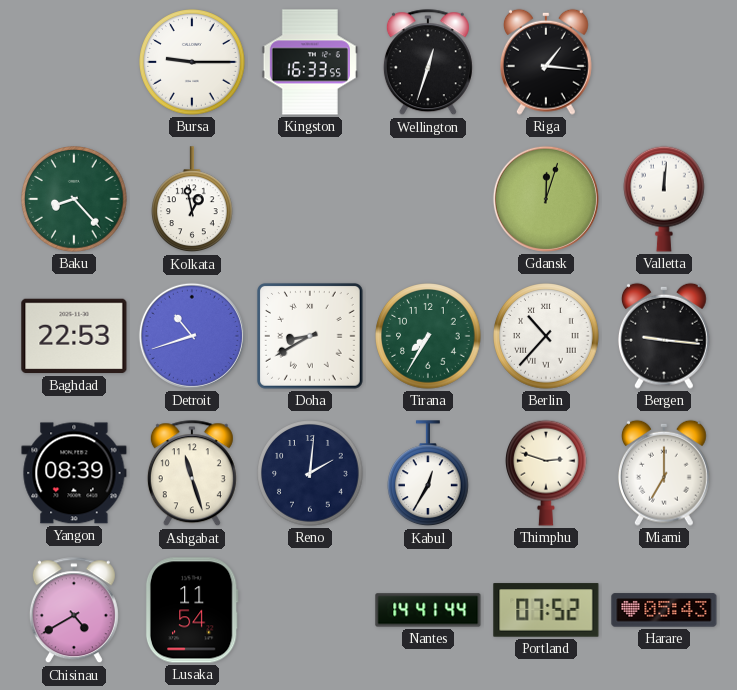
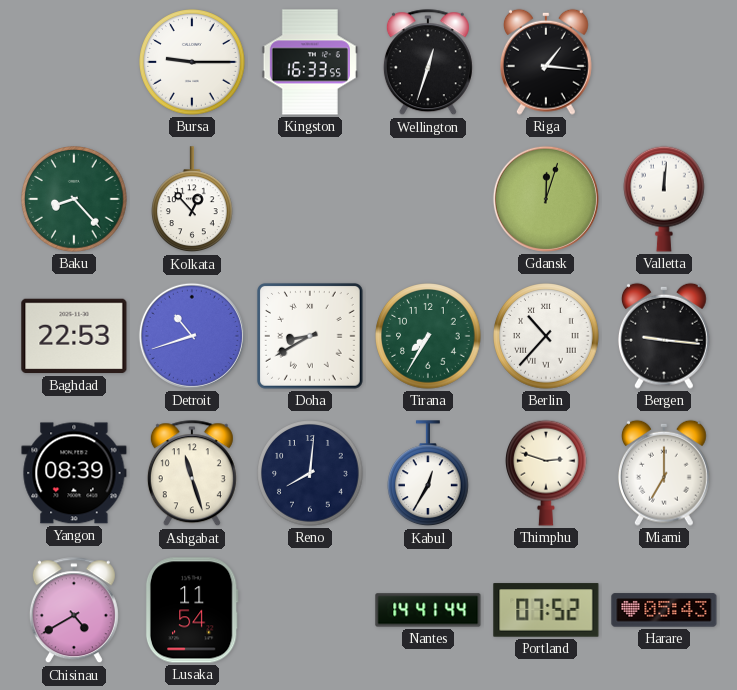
Kolkata: 12:58 -> 12:53
Reno: 2:01 -> 8:01
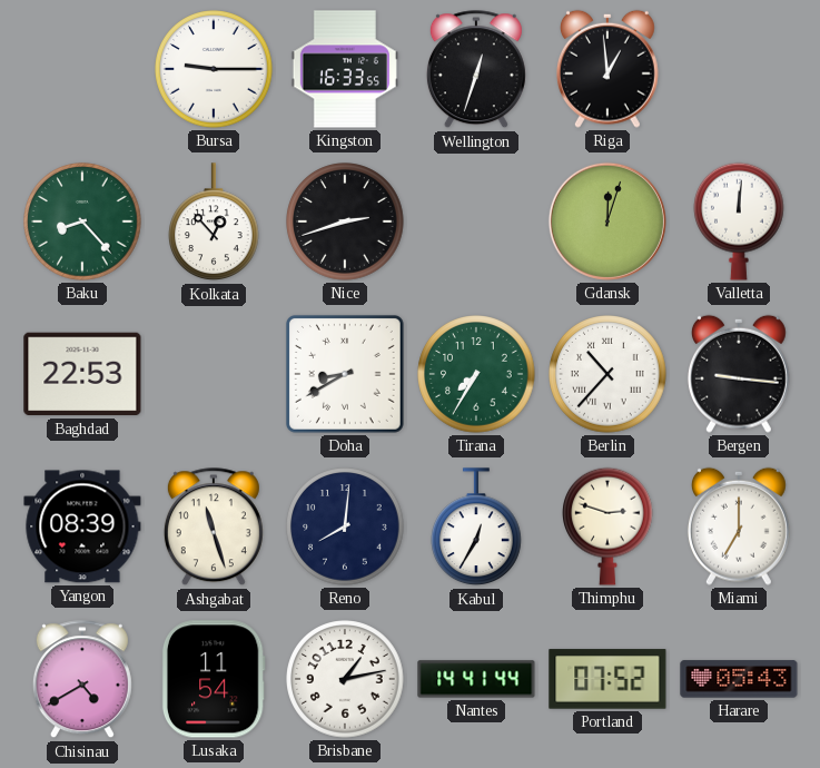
Riga: 1:16 -> 12:59
Nice: none -> 2:42
Detroit: 10:42 -> none
Brisbane: none -> 1:13
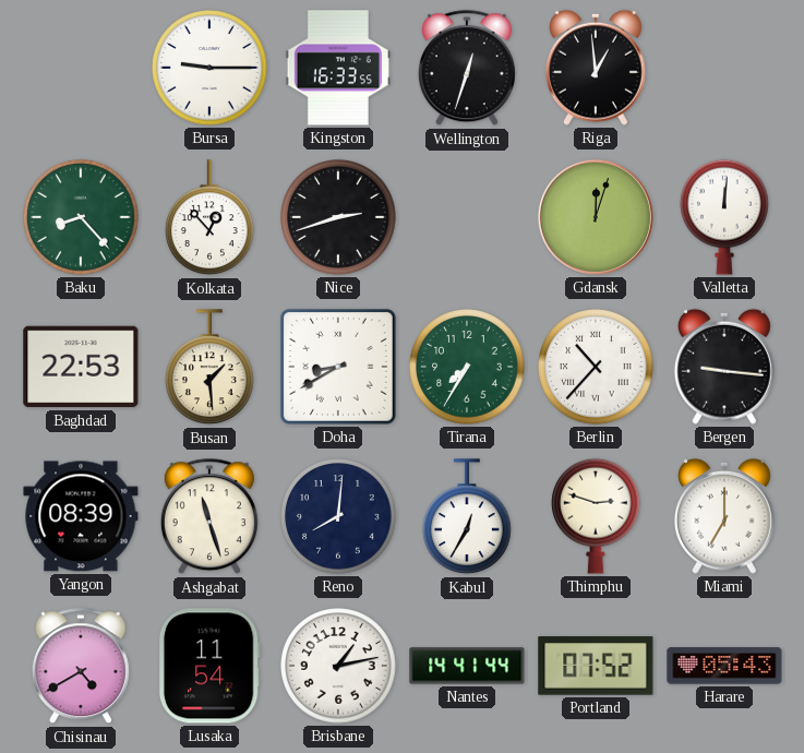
Busan: none -> 1:29
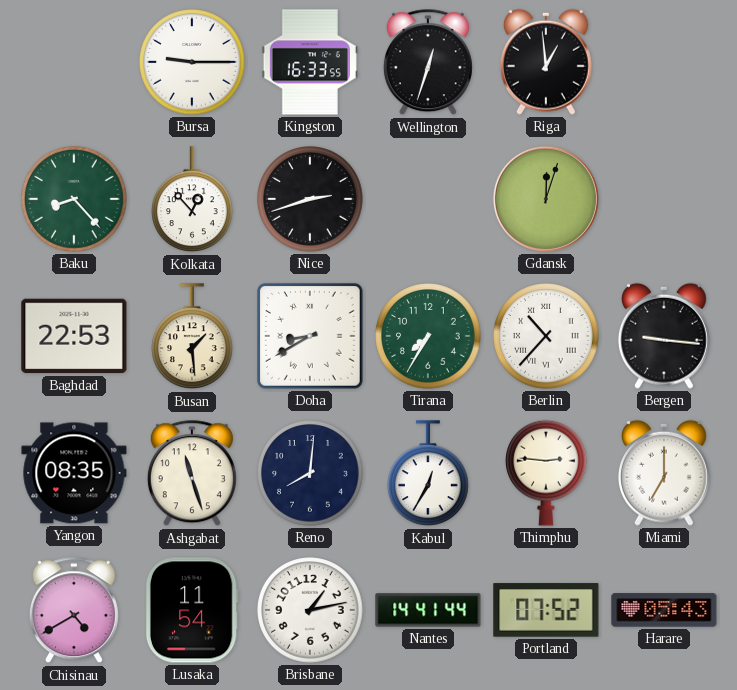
Valletta: 12:01 -> none
Yangon: 08:39 -> 08:35
Thimphu: 2:48 -> 2:46
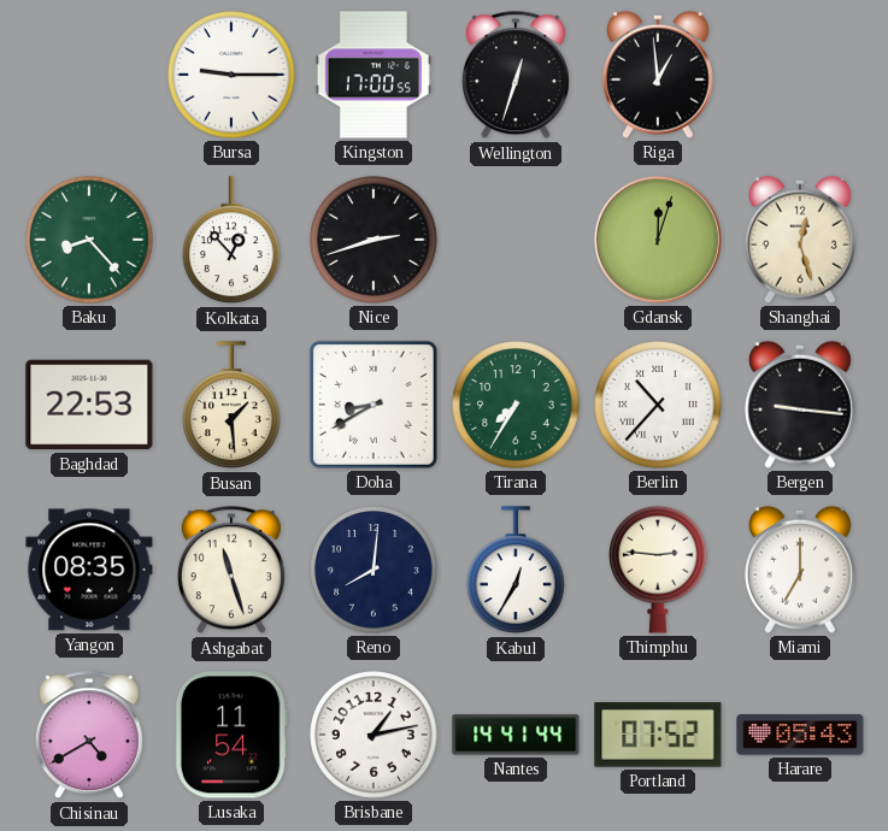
Kingston: 16:33 -> 17:00
Shanghai: none -> 12:27
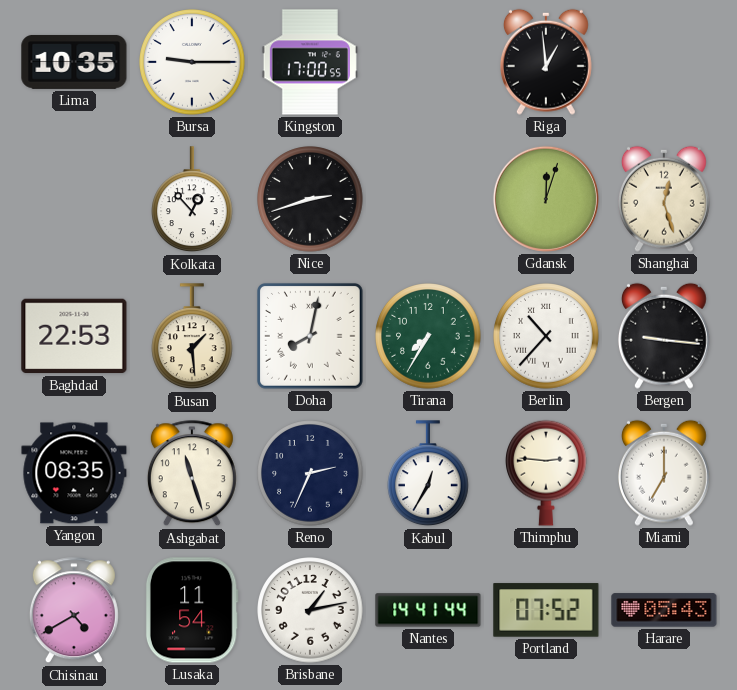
Lima: none -> 10:35
Wellington: 12:33 -> none
Baku: 8:23 -> none
Doha: 8:40 -> 8:02
Reno: 8:01 -> 2:34
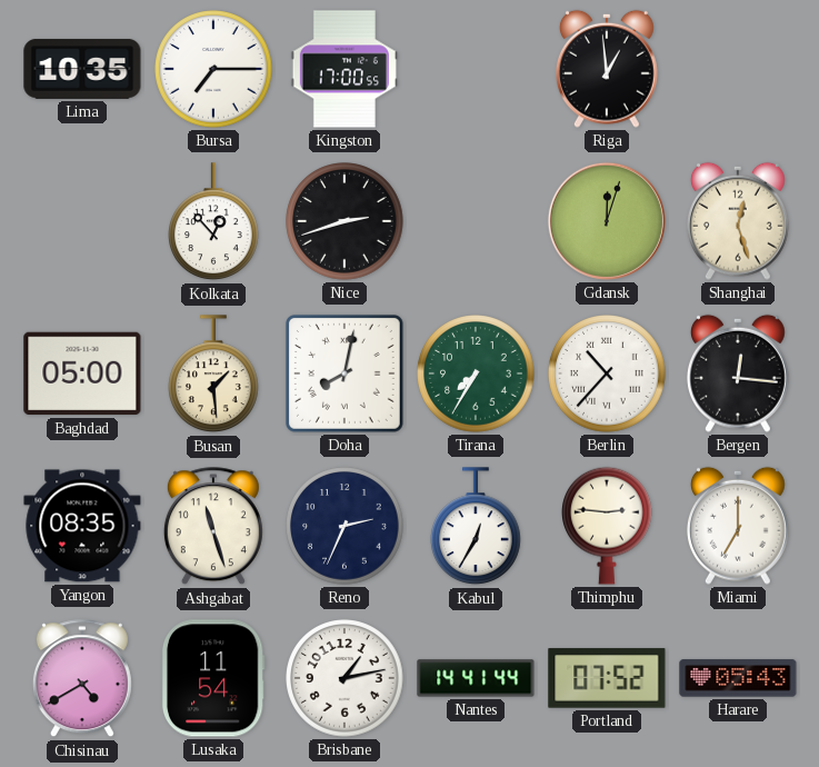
Bursa: 9:15 -> 7:15
Baghdad: 22:53 -> 05:00
Bergen: 9:16 -> 12:16
